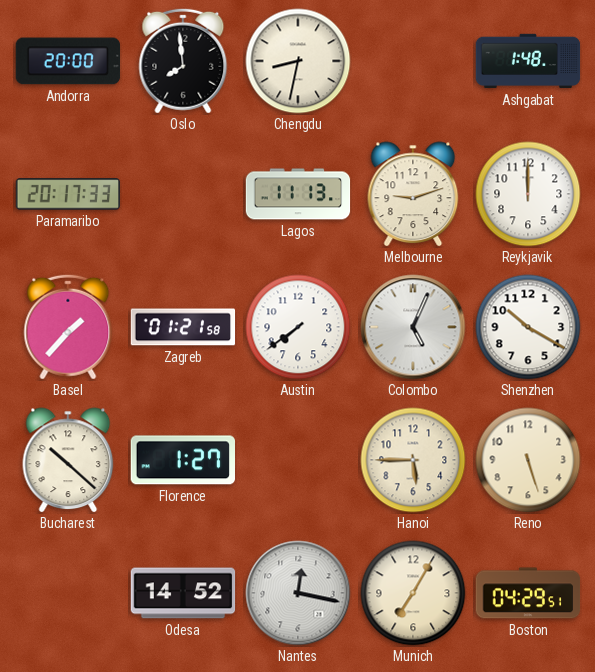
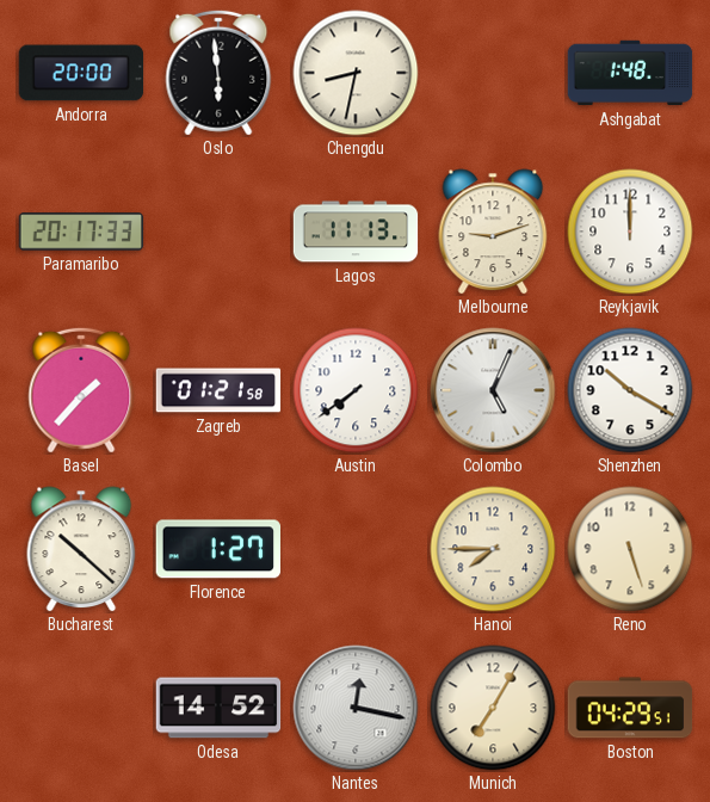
Oslo: 7:59 -> 5:59
Hanoi: 5:45 -> 7:45
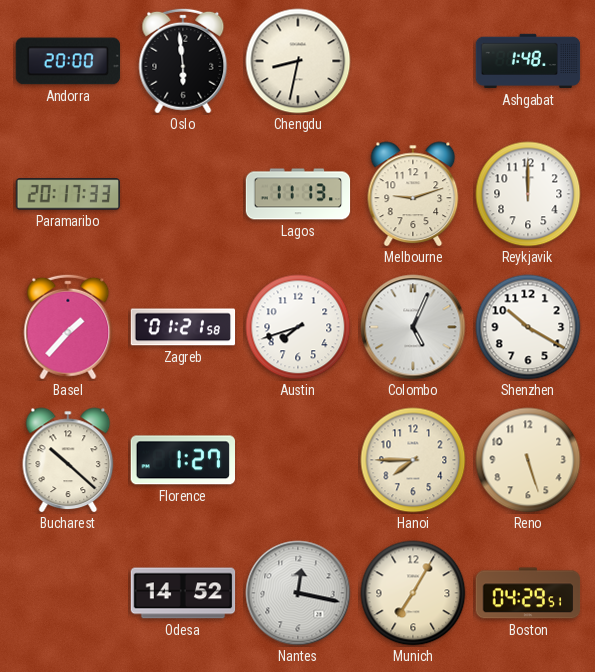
Austin: 7:39 -> 7:42
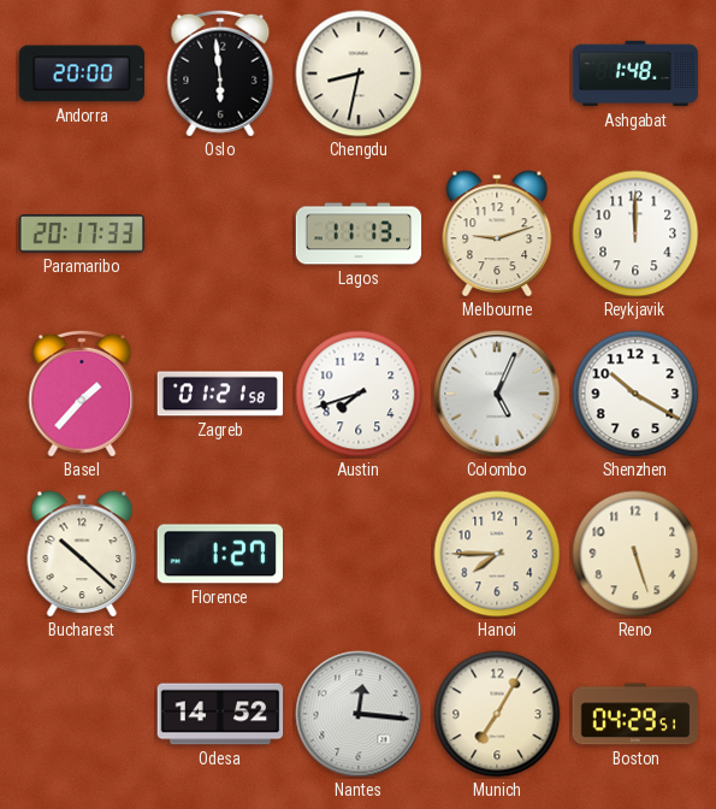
Nantes: 12:17 -> 12:16
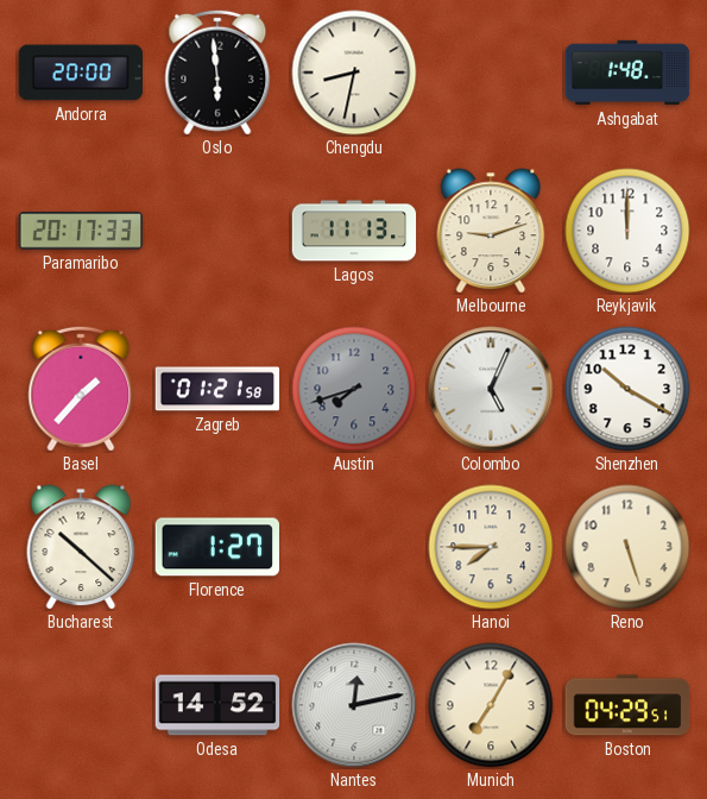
Austin dial: white -> grey
Nantes: 12:16 -> 12:13
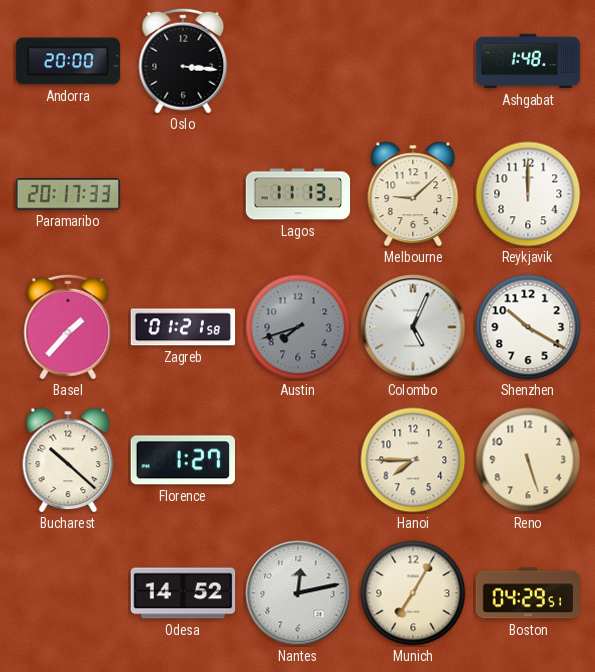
Oslo: 5:59 -> 3:16
Chengdu: 8:32 -> none
Melbourne: 9:12 -> 9:08
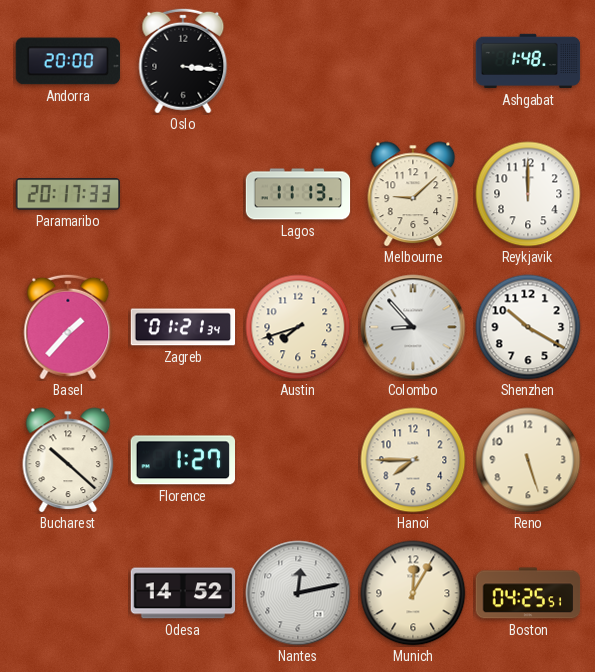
Zagreb: 01:21:58 -> 01:21:34
Austin dial: grey -> cream
Colombo: 5:04 -> 8:53
Munich: 7:05 -> 12:05
Boston: 04:29 -> 04:25
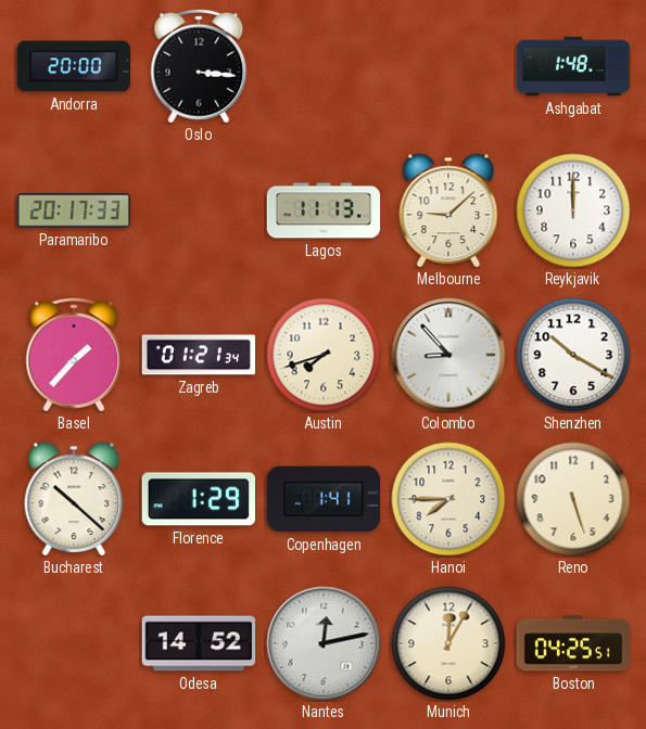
Florence: 1:27 -> 1:29
Copenhagen: none -> 1:41
